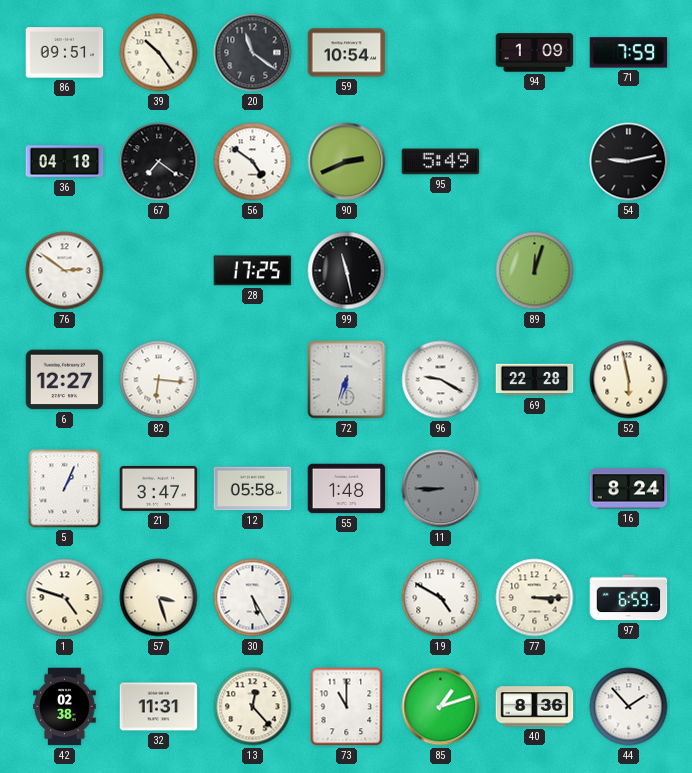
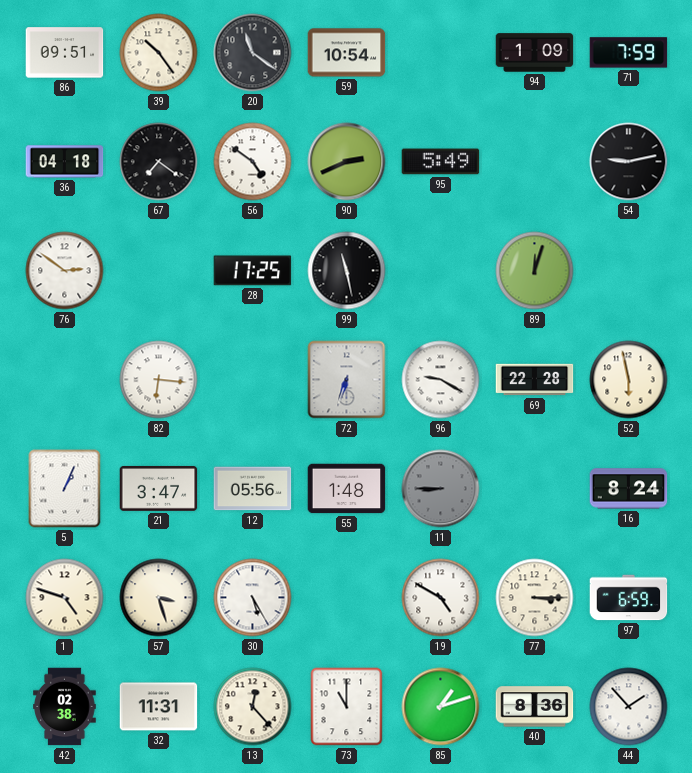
6: 12:27 -> none
12: 05:58 -> 05:56
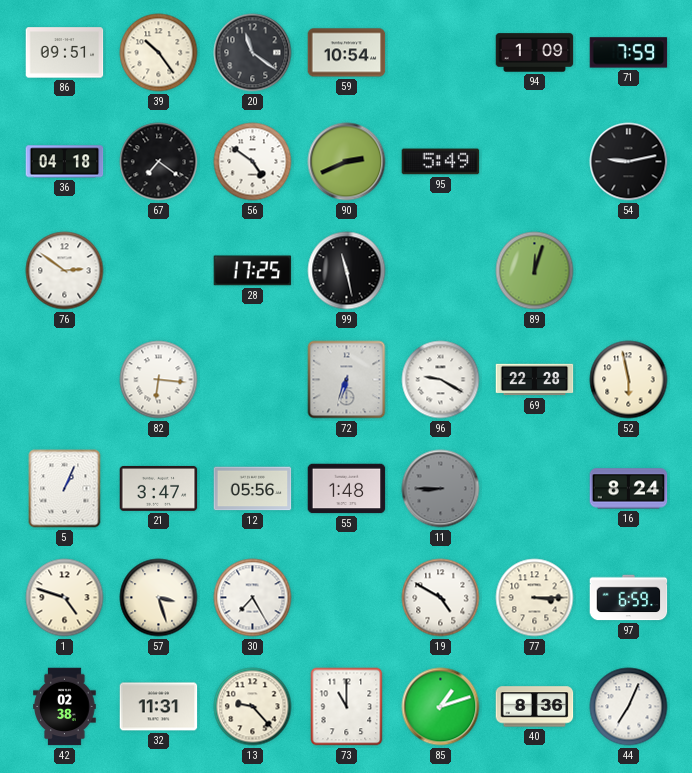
30: 5:25 -> 7:25
13: 12:23 -> 9:23
44: 1:53 -> 7:04
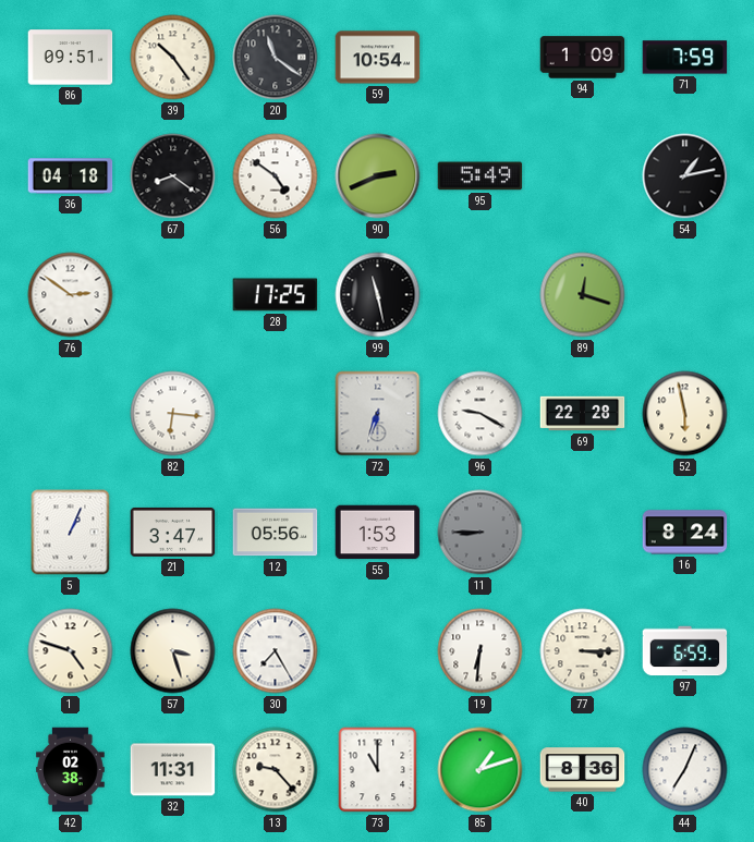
67: 7:21 -> 8:21
54: 9:13 -> 1:13
89: 12:03 -> 12:18
55: 1:48 -> 1:53
19: 4:50 -> 6:31
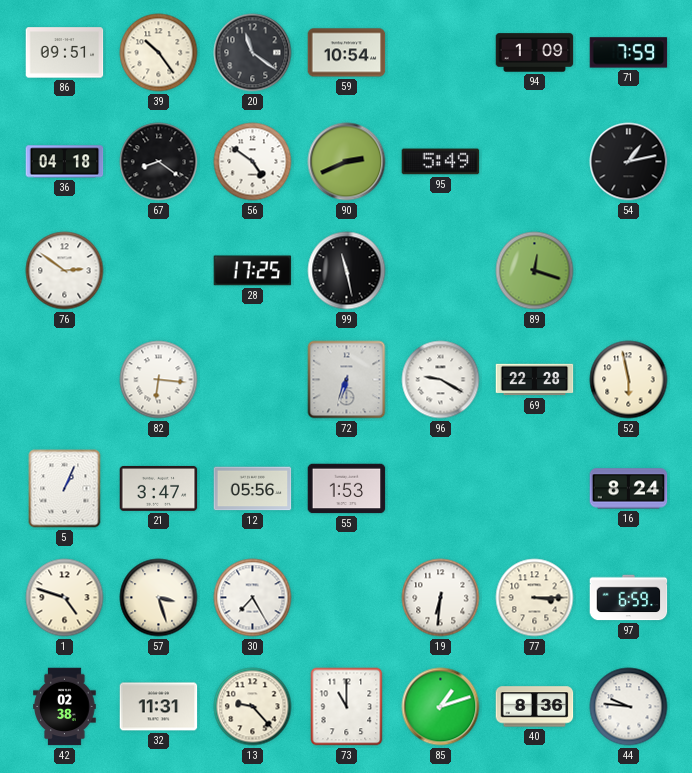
11: 8:45 -> none
44: 7:04 -> 9:46
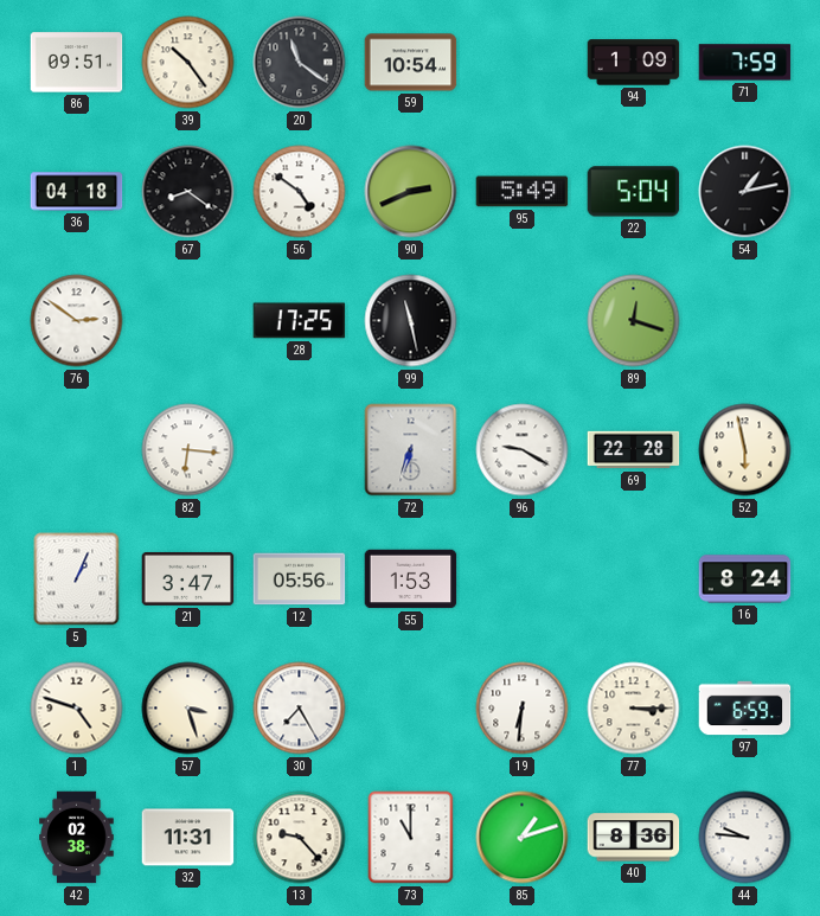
22: none -> 5:04
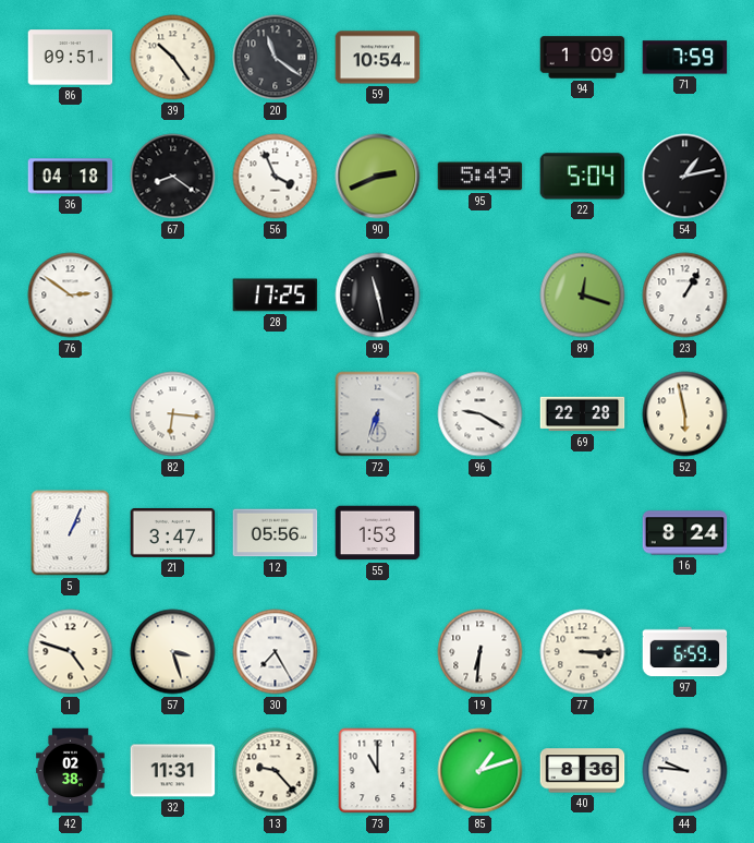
56: 4:51 -> 3:56
23: none -> 1:05
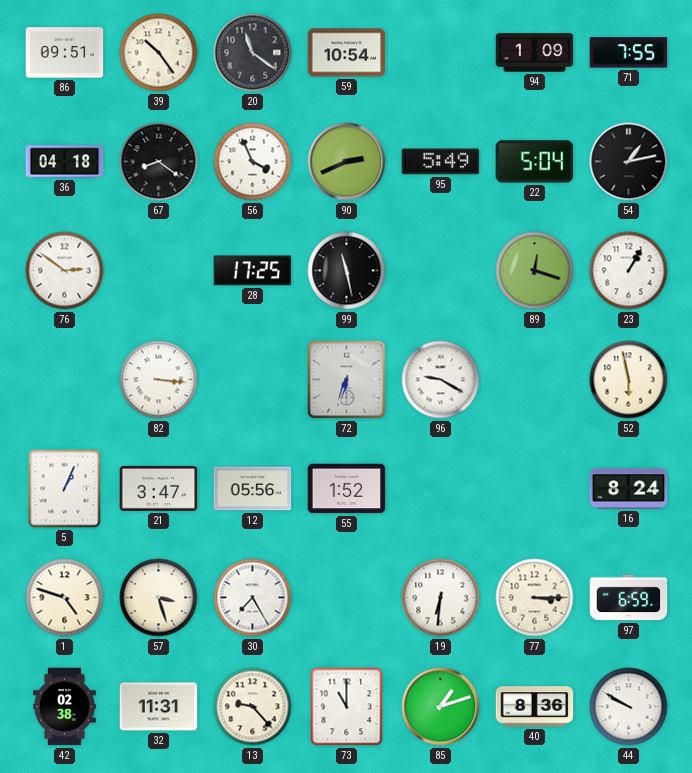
71: 7:59 -> 7:55
82: 6:16 -> 3:16
69: 22:28 -> none
55: 1:53 -> 1:52
44: 9:46 -> 9:50
